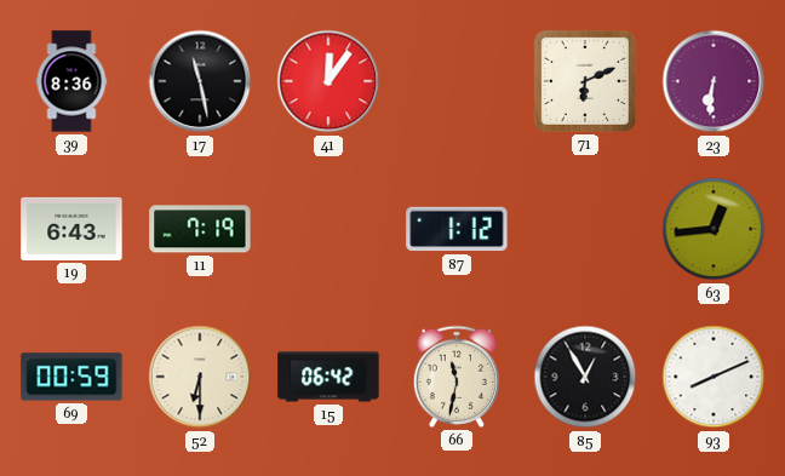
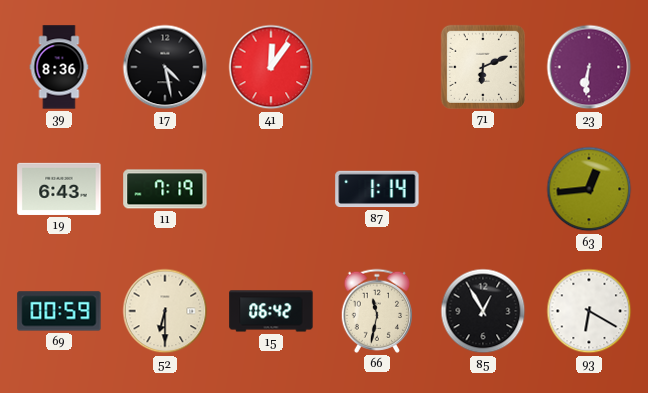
17: 11:28 -> 4:28
87: 1:12 -> 1:14
93: 8:11 -> 6:20
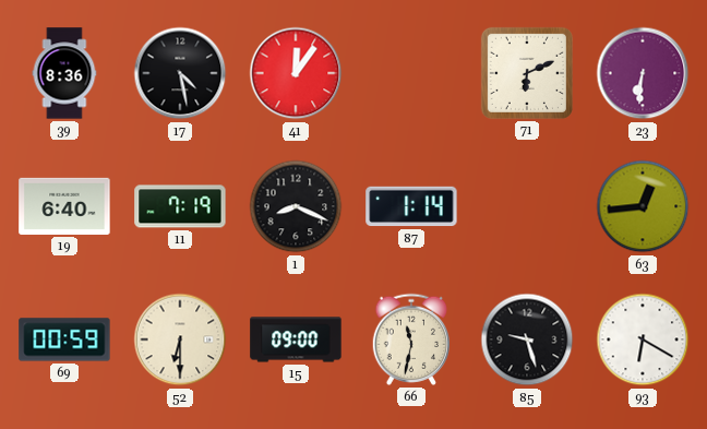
19: 6:43 -> 6:40
1: none -> 8:19
15: 06:42 -> 09:00
85: 12:55 -> 9:27
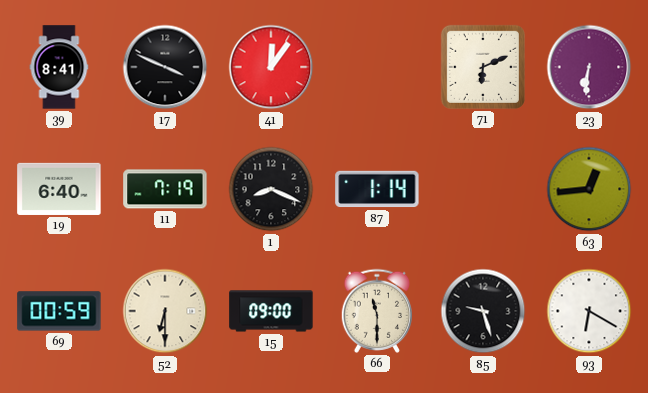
39: 8:36 -> 8:41
17: 4:28 -> 3:49
66: 11:32 -> 11:30
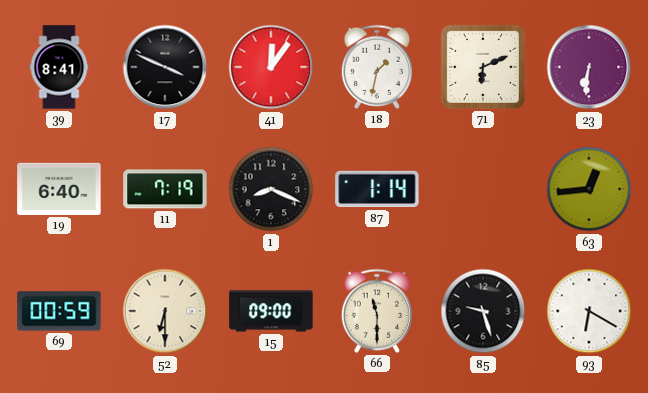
18: none -> 1:32
